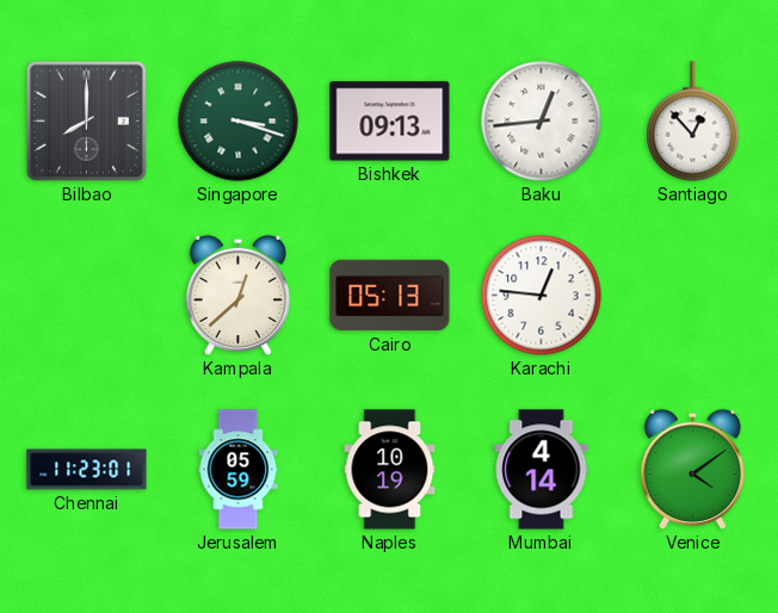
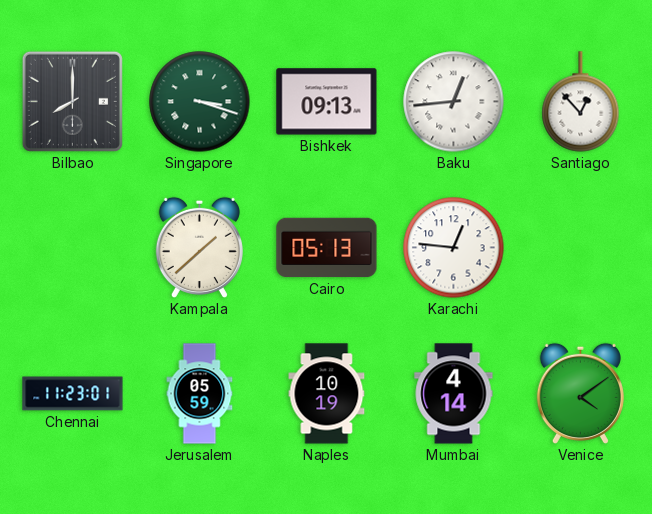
Kampala: 12:38 -> 1:38
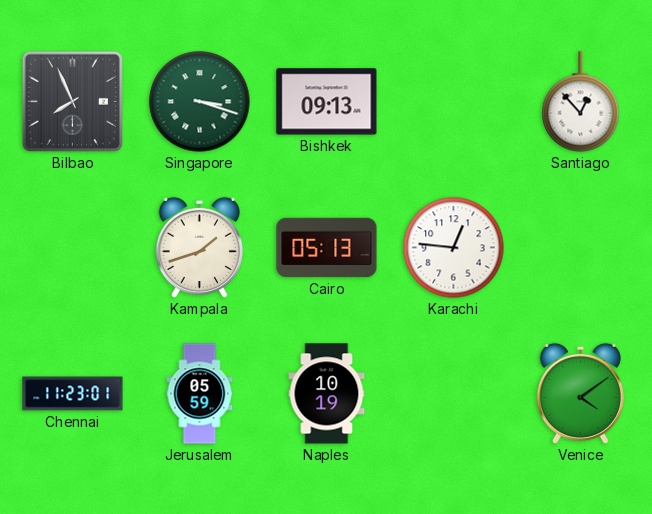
Bilbao: 8:00 -> 7:56
Baku: 12:44 -> none
Kampala: 1:38 -> 1:42
Mumbai: 4:14 -> none
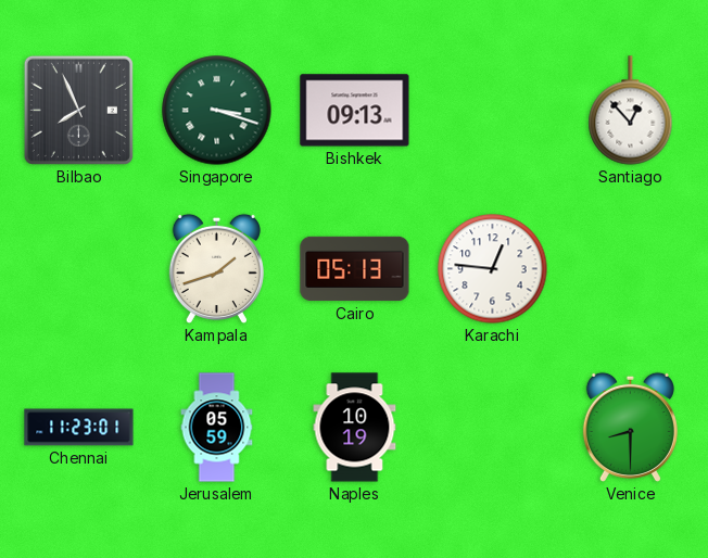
Venice: 4:09 -> 8:30
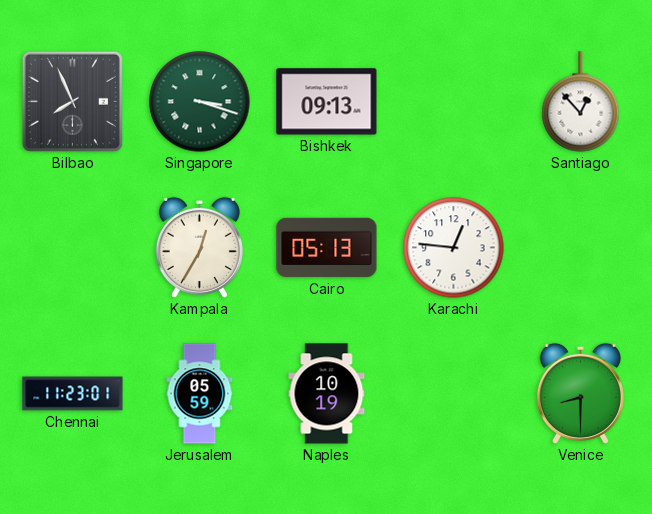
Kampala: 1:42 -> 12:35
